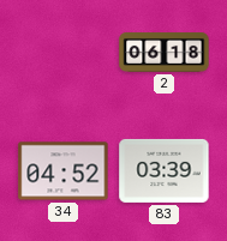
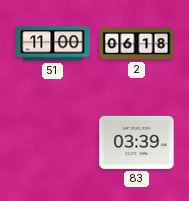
51: none -> 11:00
34: 04:52 -> none
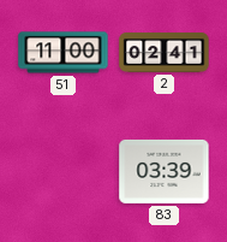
2: 06:18 -> 02:41
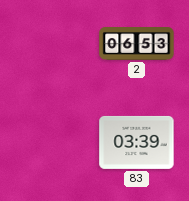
51: 11:00 -> none
2: 02:41 -> 06:53
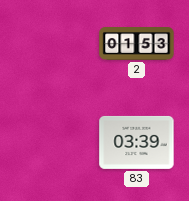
2: 06:53 -> 01:53
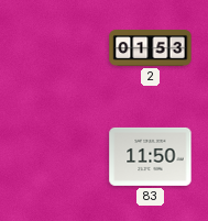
83: 03:39 -> 11:50
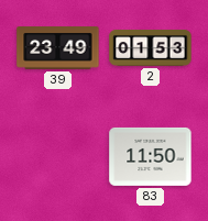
39: none -> 23:49
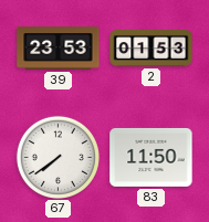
39: 23:49 -> 23:53
67: none -> 7:39
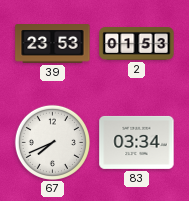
67: 7:39 -> 7:41
83: 11:50 -> 03:34
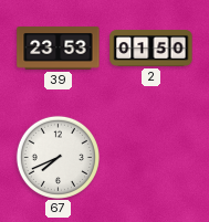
2: 01:53 -> 01:50
83: 03:34 -> none
